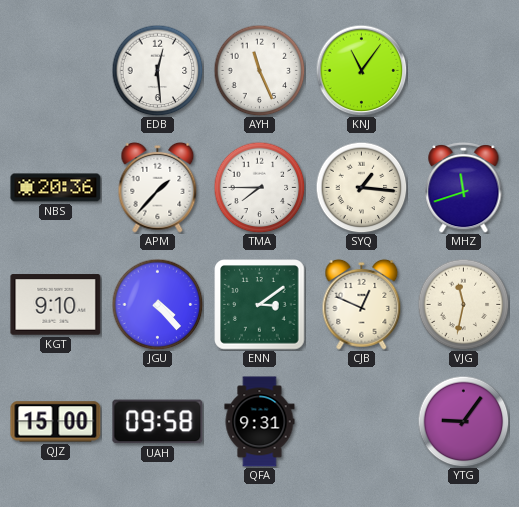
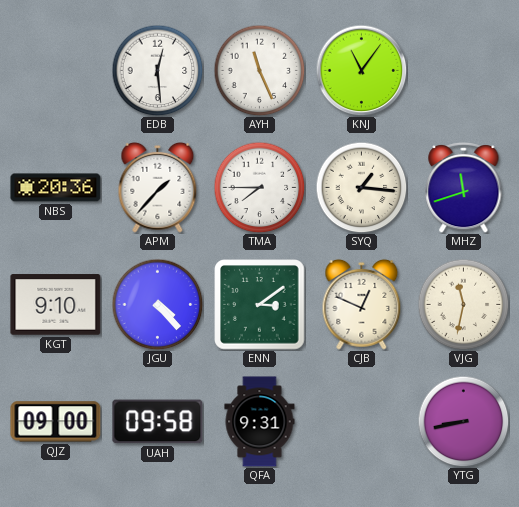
QJZ: 15:00 -> 09:00
YTG: 9:06 -> 8:43
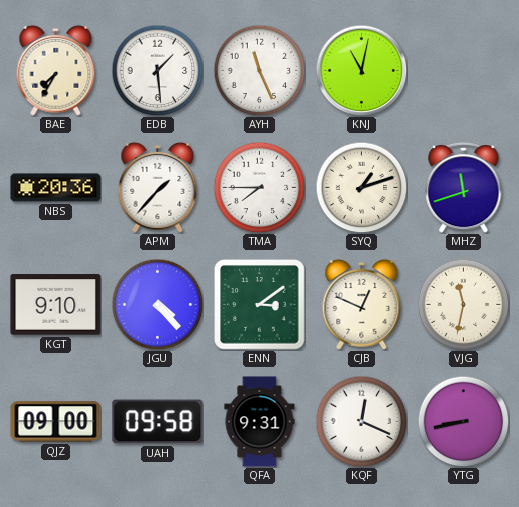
BAE: none -> 7:35
EDB: 12:29 -> 1:29
KNJ: 11:06 -> 11:02
SYQ: 1:16 -> 1:12
KQF: none -> 12:19
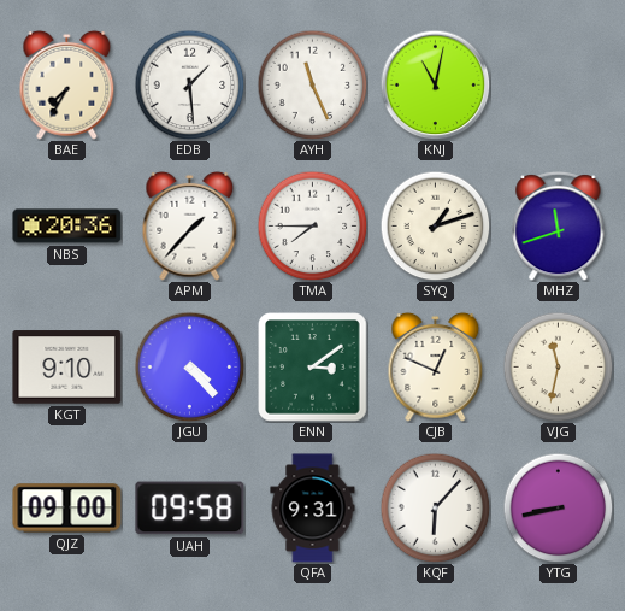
KQF: 12:19 -> 6:07
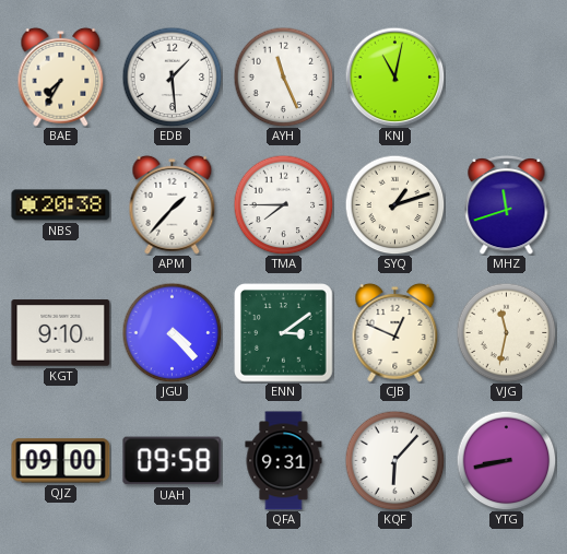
NBS: 20:36 -> 20:38
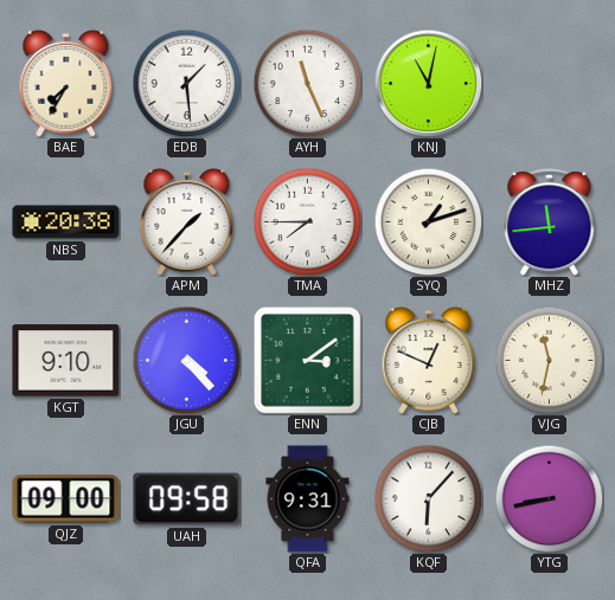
MHZ: 11:42 -> 11:44
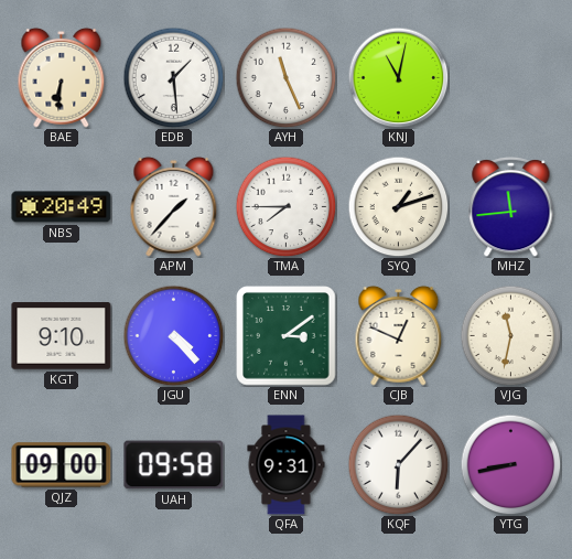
BAE: 7:35 -> 6:31
NBS: 20:38 -> 20:49
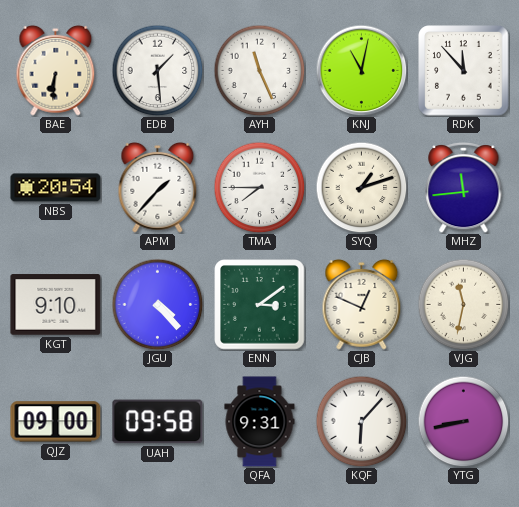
RDK: none -> 11:53
NBS: 20:49 -> 20:54
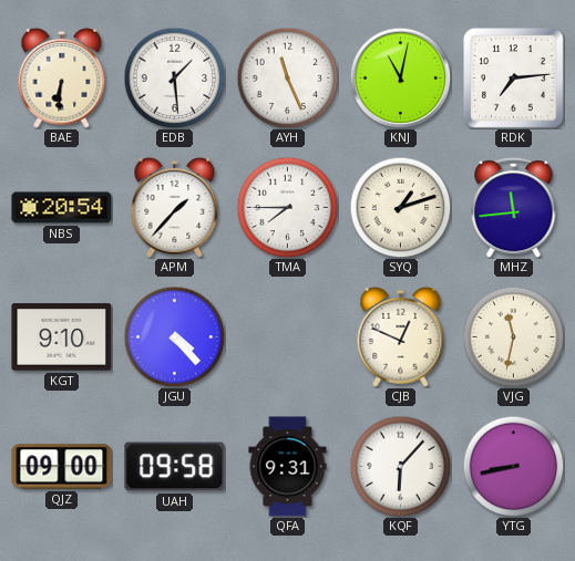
RDK: 11:53 -> 7:14
ENN: 3:09 -> none
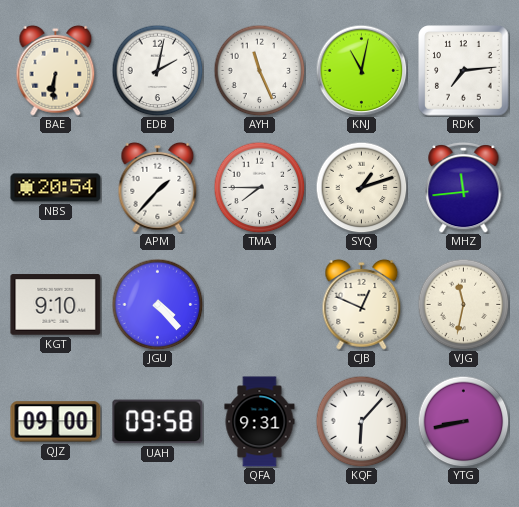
EDB: 1:29 -> 2:02
